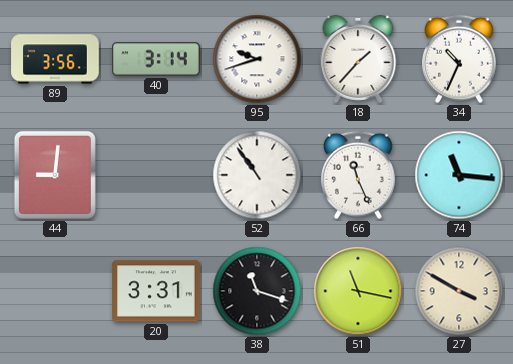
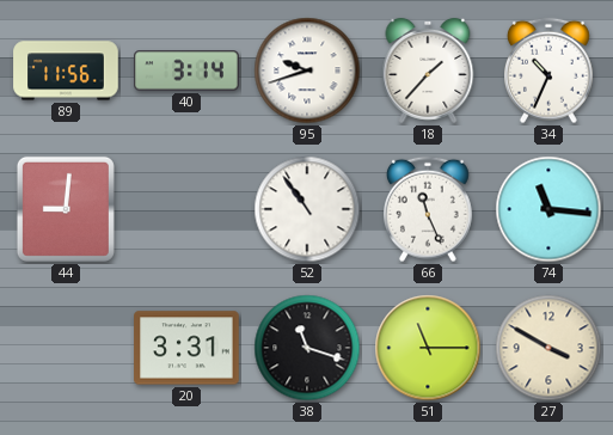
89: 3:56 -> 11:56
51: 11:17 -> 11:15
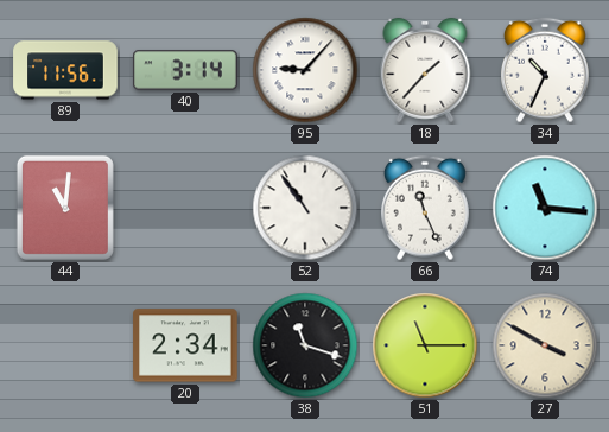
95: 9:42 -> 9:07
44: 9:01 -> 11:01
20: 3:31 -> 2:34
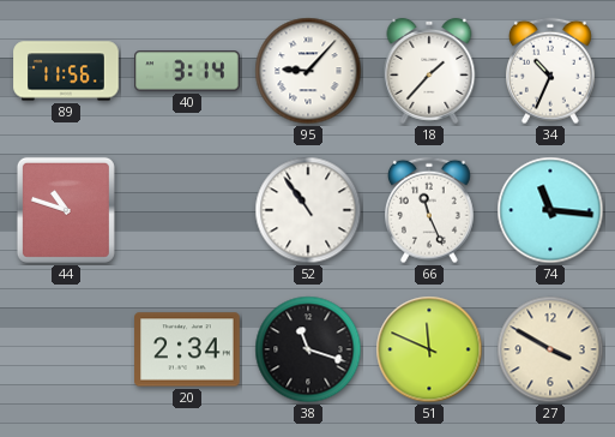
44: 11:01 -> 10:48
51: 11:15 -> 11:49
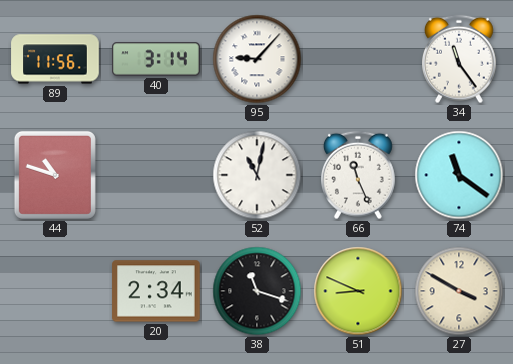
18: 1:37 -> none
34: 10:34 -> 11:24
52: 10:54 -> 11:02
74: 11:16 -> 11:21
51: 11:49 -> 8:49
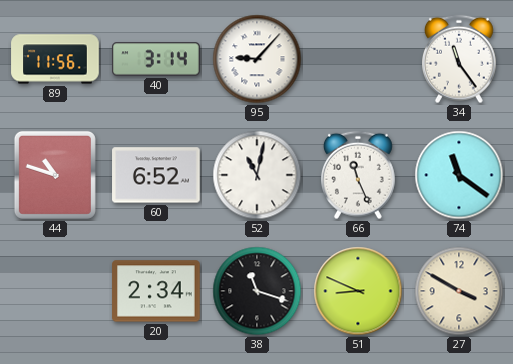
60: none -> 6:52
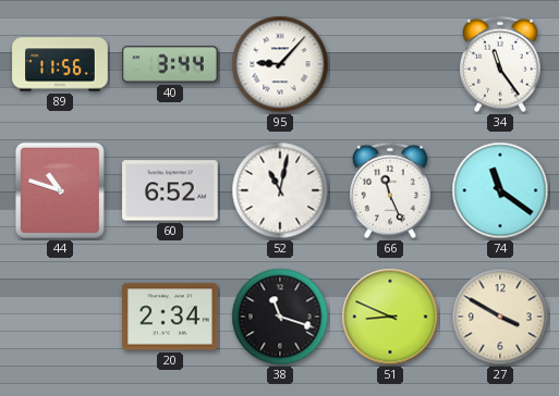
40: 3:14 -> 3:44
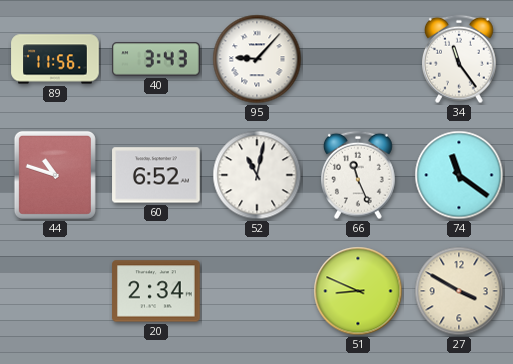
40: 3:44 -> 3:43
38: 11:18 -> none
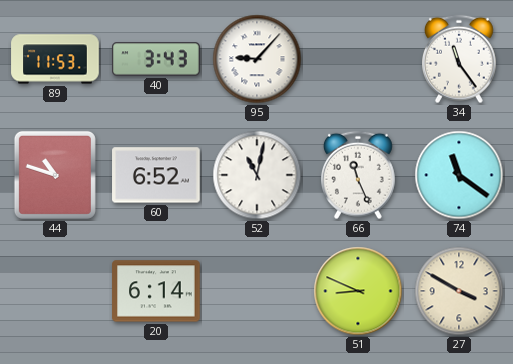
89: 11:56 -> 11:53
20: 2:34 -> 6:14
